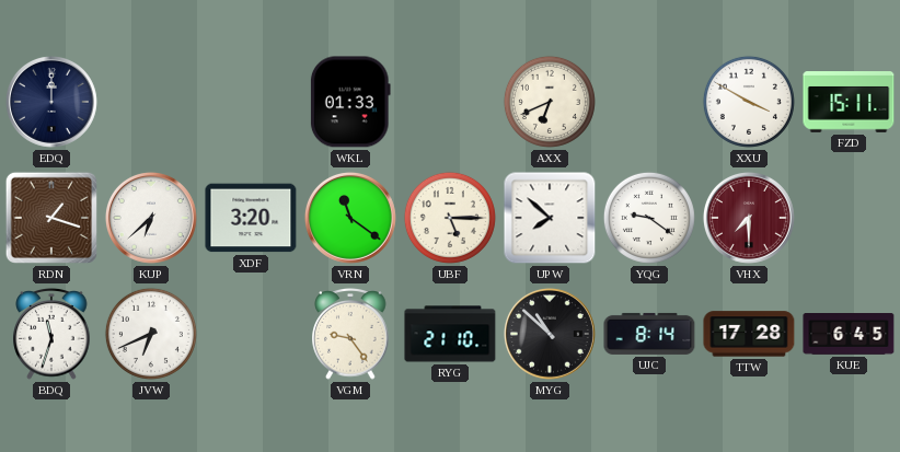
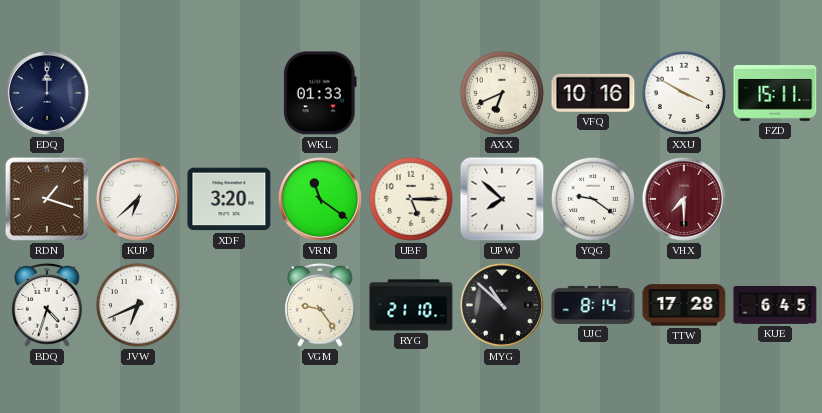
VFQ: none -> 10:16
BDQ: 11:33 -> 4:33
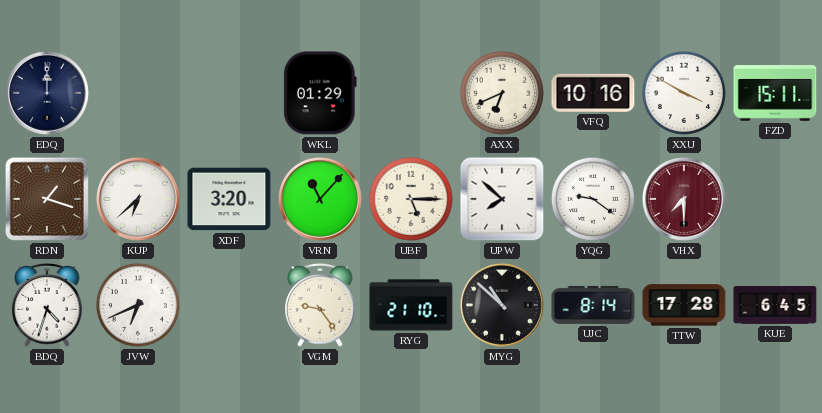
WKL: 01:33 -> 01:29
VRN: 11:21 -> 11:07
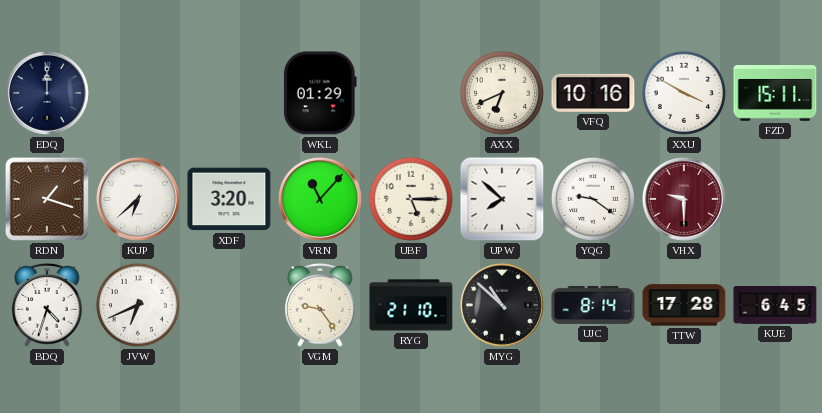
VHX: 7:30 -> 9:30
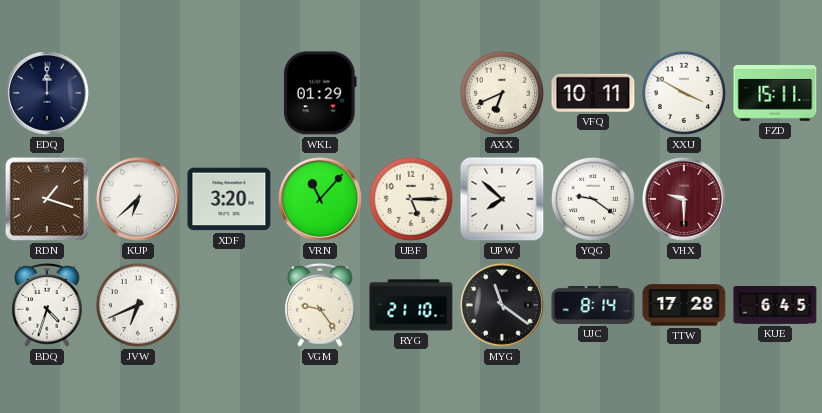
VFQ: 10:16 -> 10:11
MYG: 10:52 -> 11:21
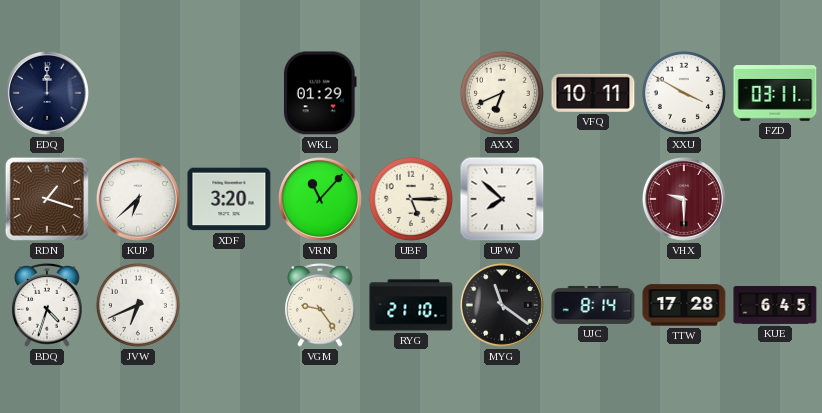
FZD: 15:11 -> 03:11
YQG: 9:21 -> none
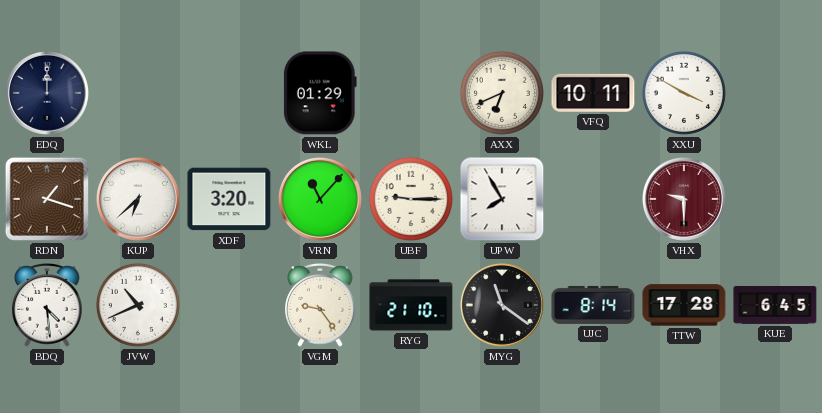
FZD: 03:11 -> none
UBF: 5:15 -> 9:15
UPW: 7:52 -> 7:55
BDQ: 4:33 -> 4:29
JVW: 6:41 -> 10:41
